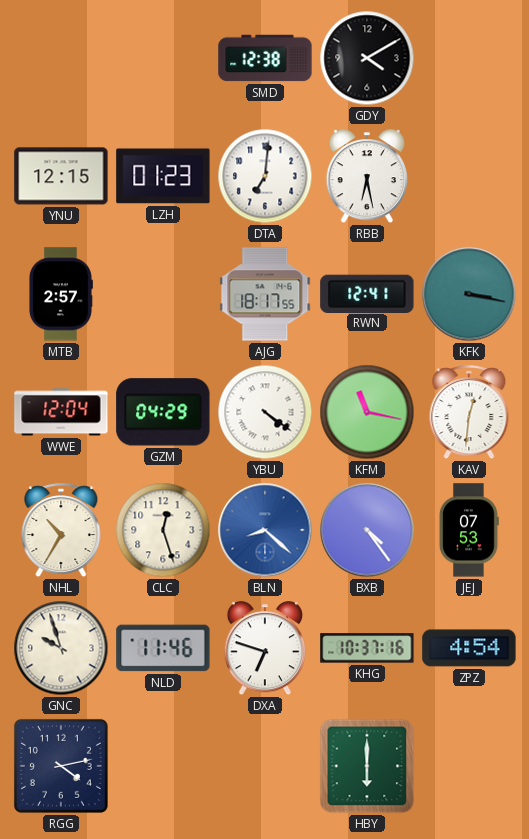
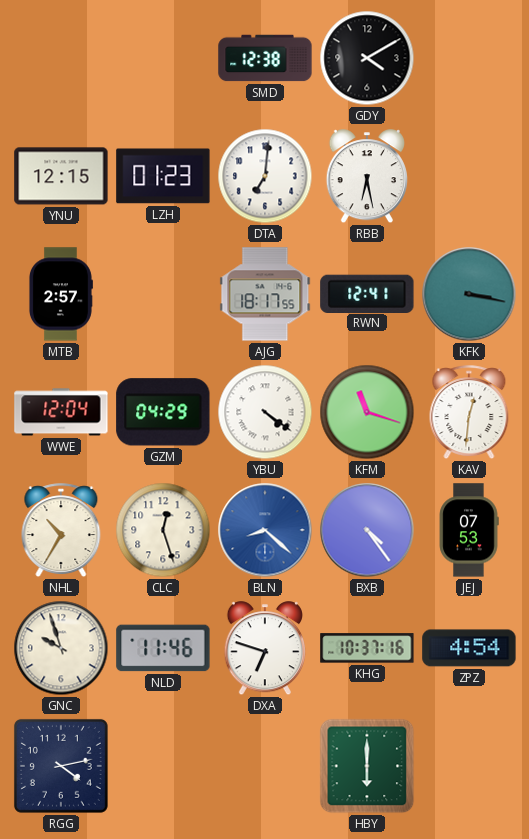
KFM: 11:17 -> 11:18
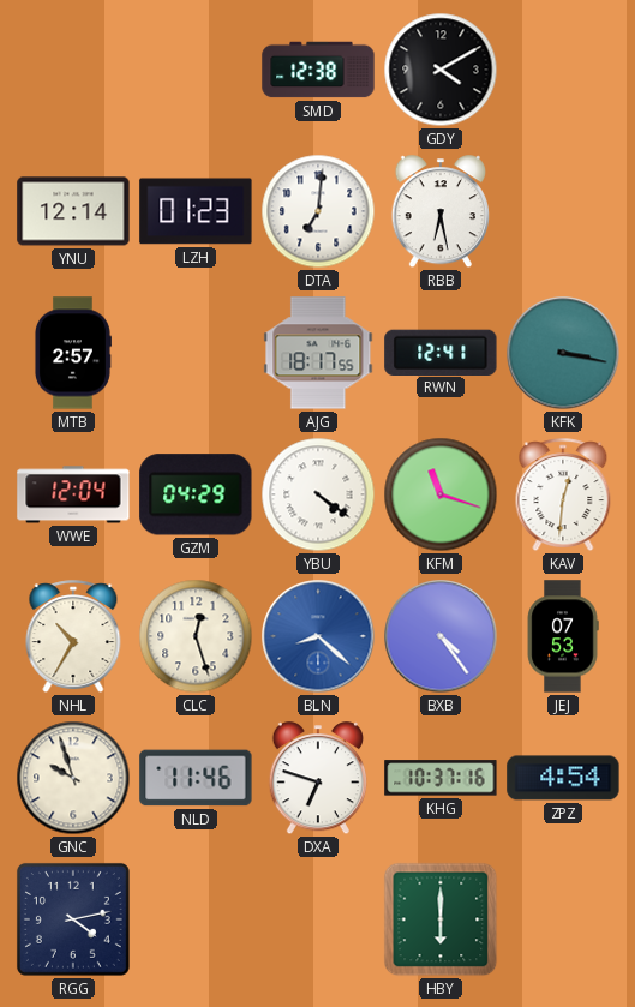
YNU: 12:15 -> 12:14
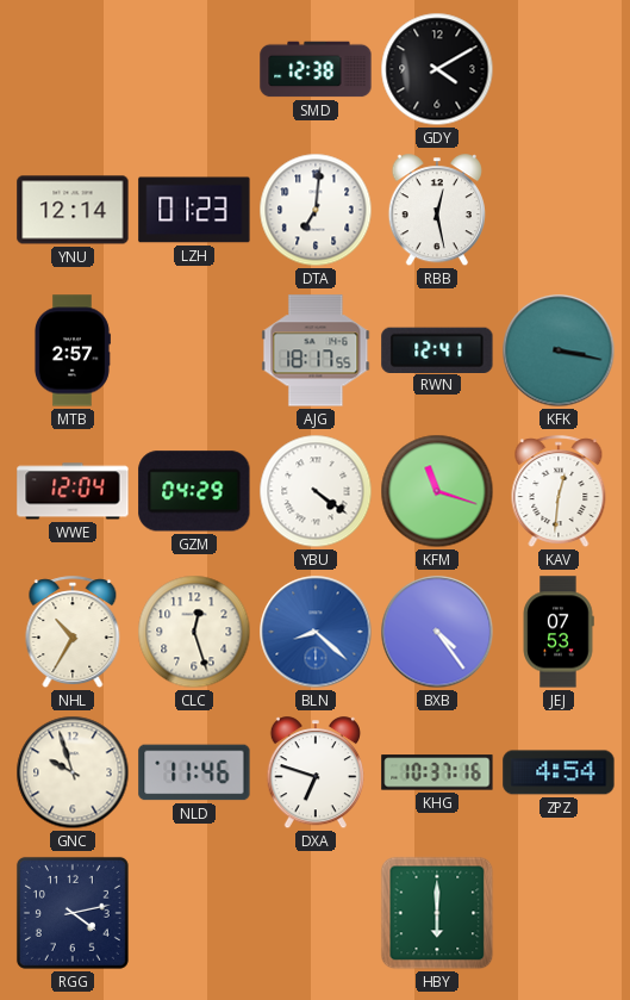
RBB: 6:28 -> 12:28
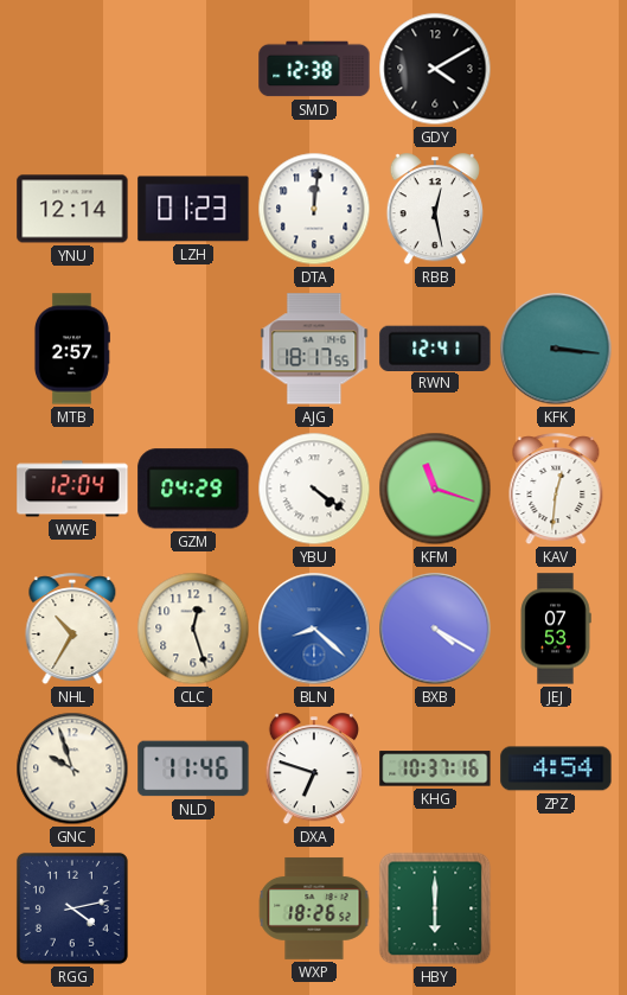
DTA: 7:01 -> 12:01
KFK: 3:17 -> 3:16
BXB: 4:24 -> 4:20
WXP: none -> 18:26
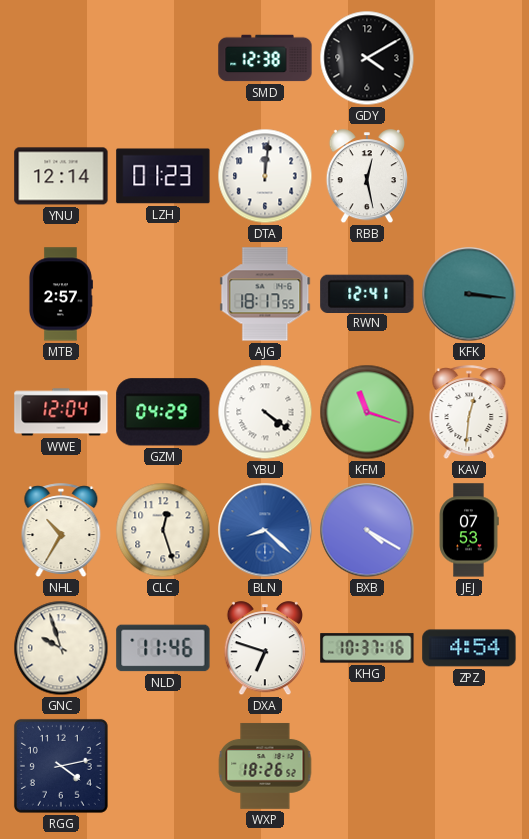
HBY: 6:00 -> none
